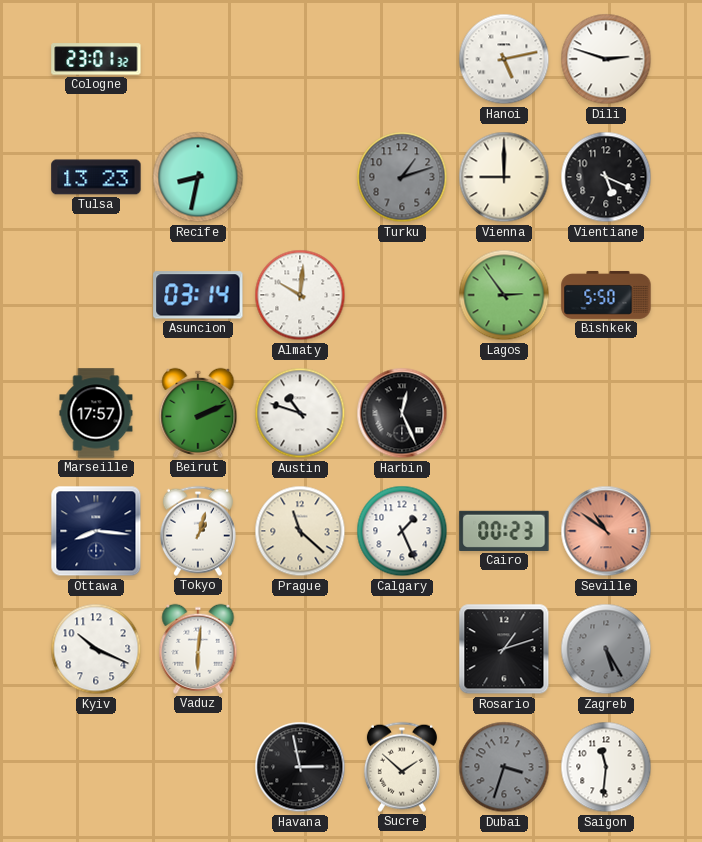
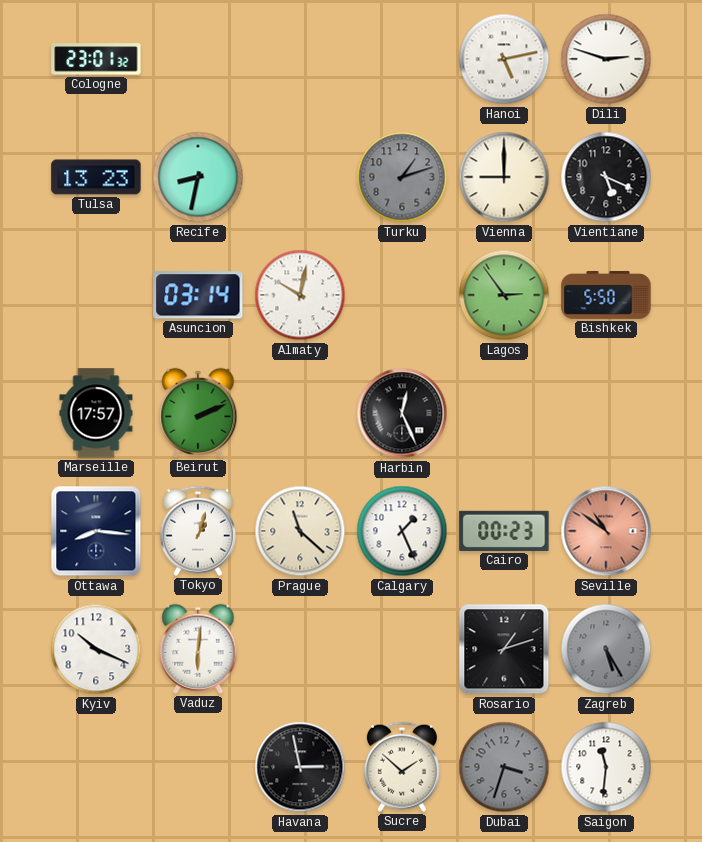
Almaty: 10:01 -> 10:02
Austin: 10:48 -> none
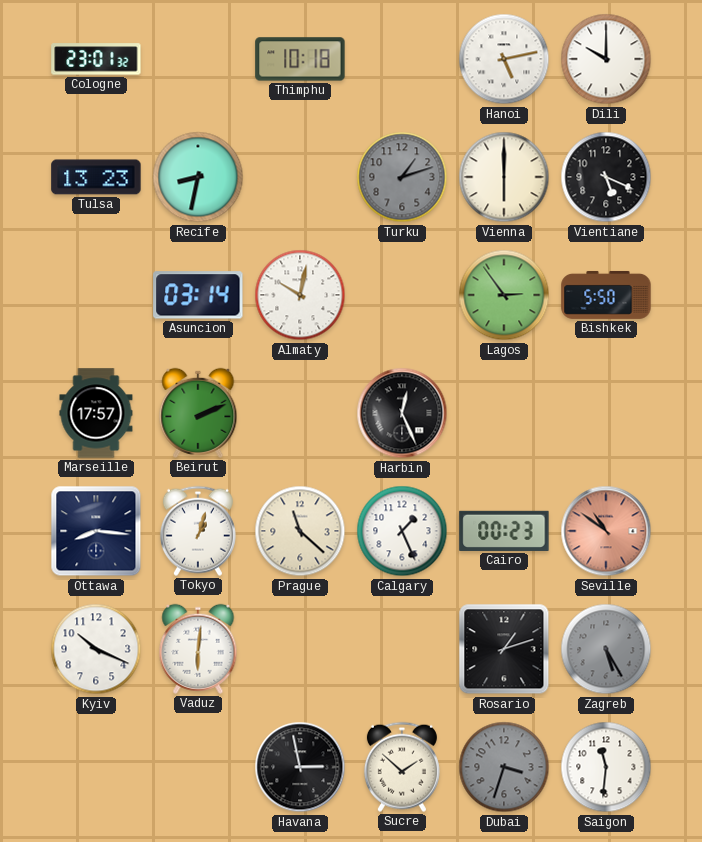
Thimphu: none -> 10:18
Dili: 2:48 -> 10:00
Vienna: 9:00 -> 6:00
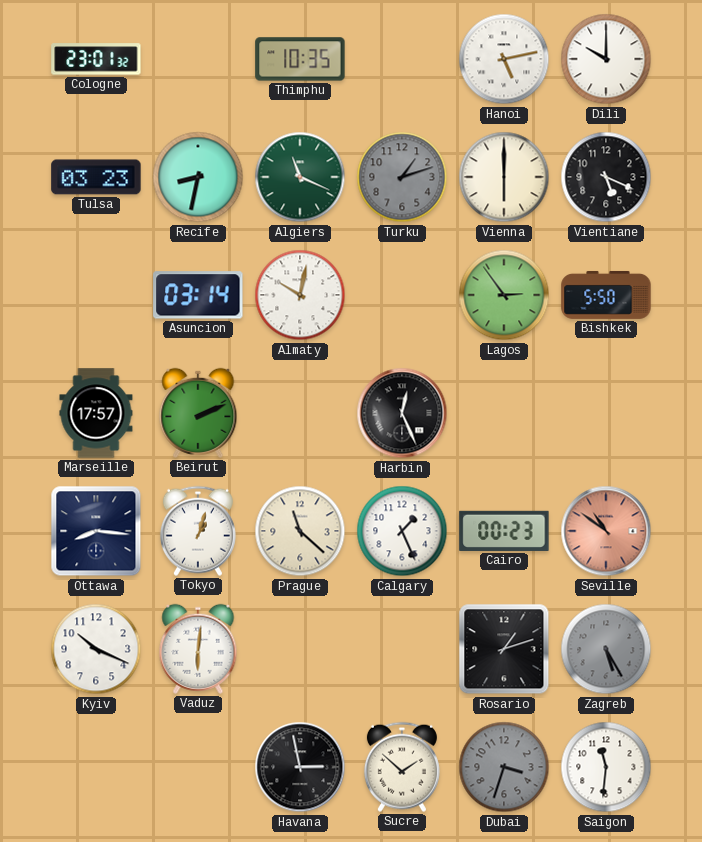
Thimphu: 10:18 -> 10:35
Tulsa: 13:23 -> 03:23
Algiers: none -> 11:19
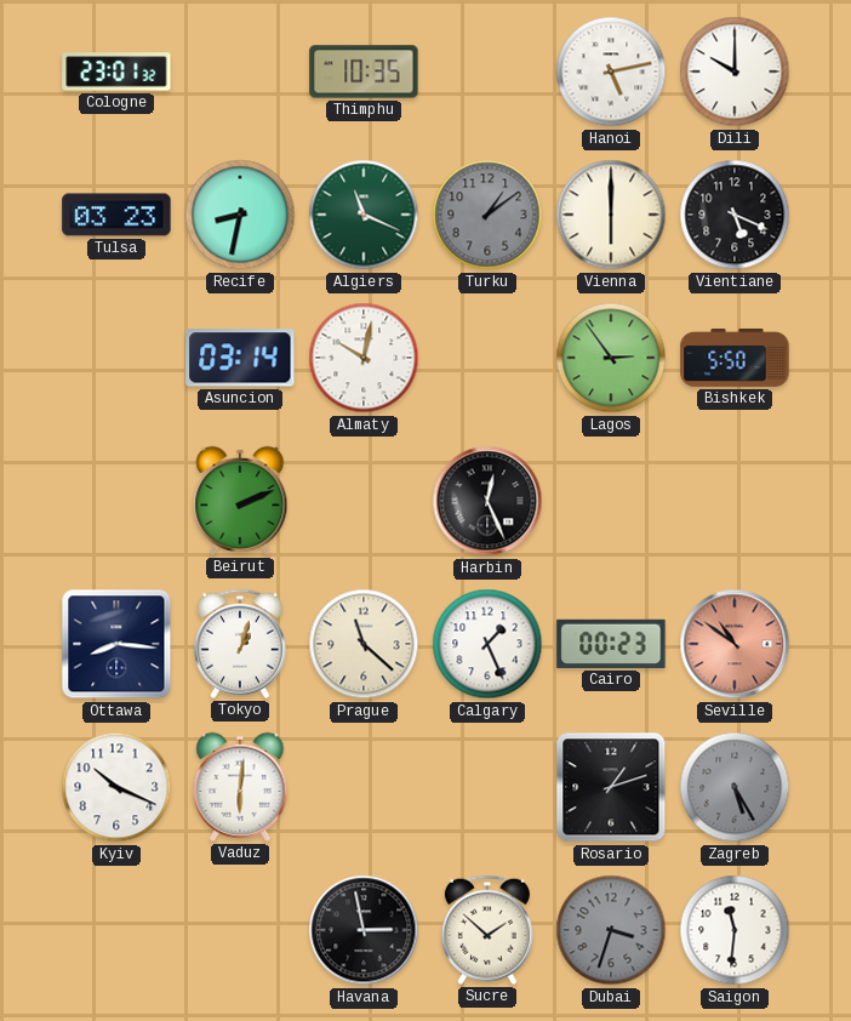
Turku: 1:12 -> 1:09
Marseille: 17:57 -> none
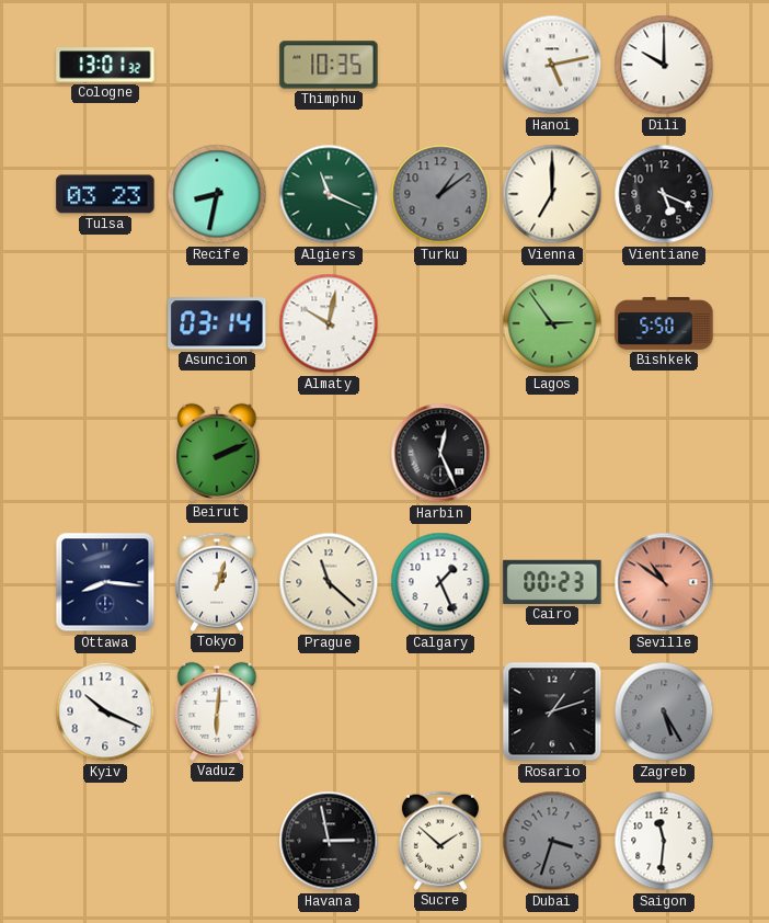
Cologne: 23:01 -> 13:01
Vienna: 6:00 -> 7:00
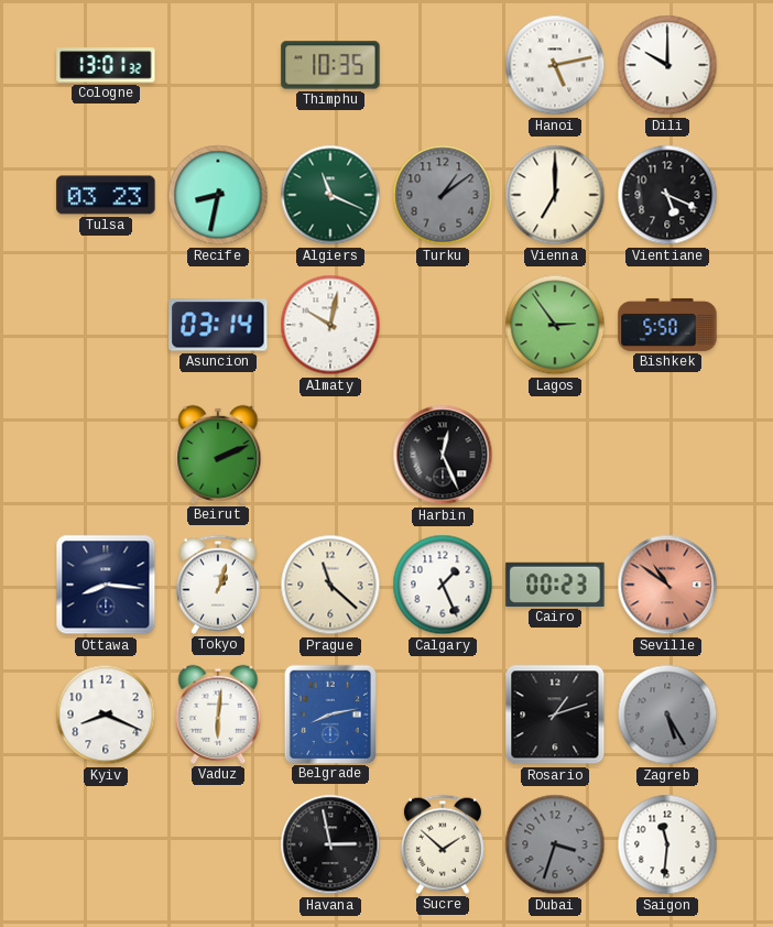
Kyiv: 10:19 -> 8:19
Belgrade: none -> 8:13
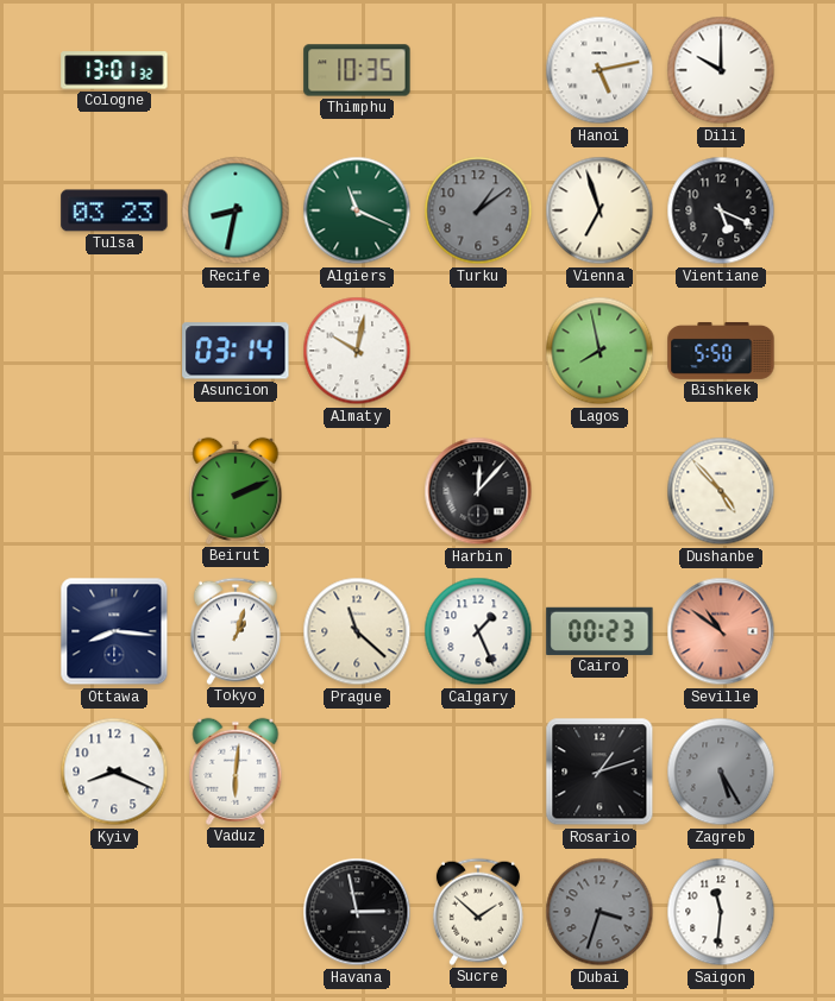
Vienna: 7:00 -> 6:57
Lagos: 2:54 -> 7:58
Harbin: 12:26 -> 12:07
Dushanbe: none -> 4:53
Belgrade: 8:13 -> none
